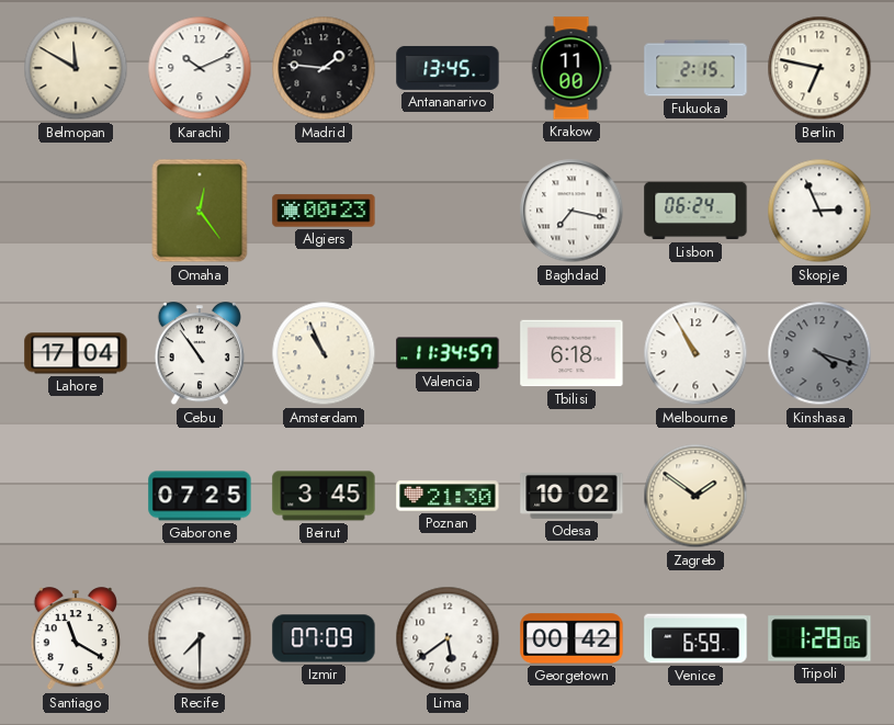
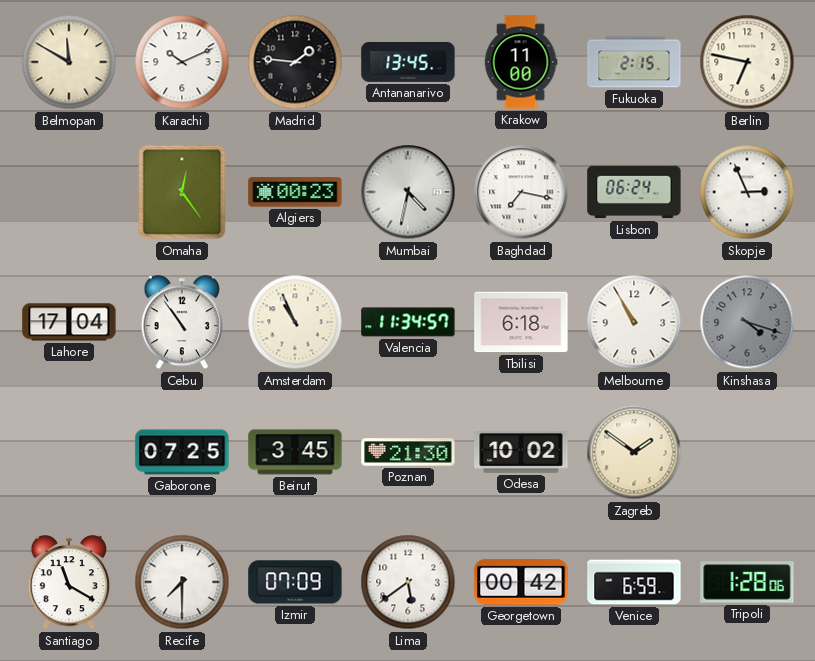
Mumbai: none -> 4:32
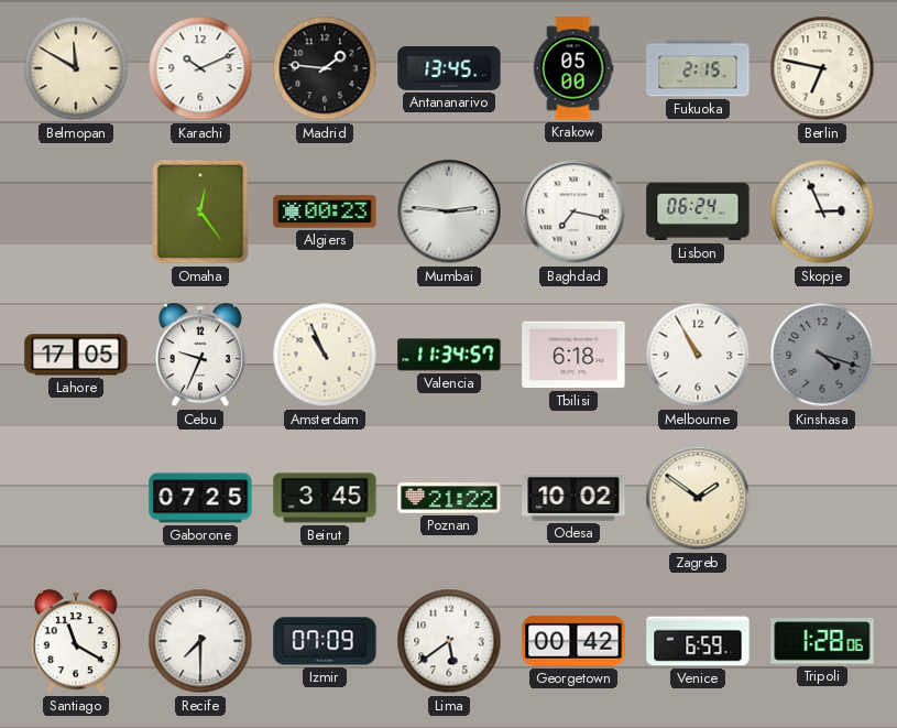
Krakow: 11:00 -> 05:00
Mumbai: 4:32 -> 2:46
Lahore: 17:04 -> 17:05
Cebu: 10:54 -> 9:34
Poznan: 21:30 -> 21:22
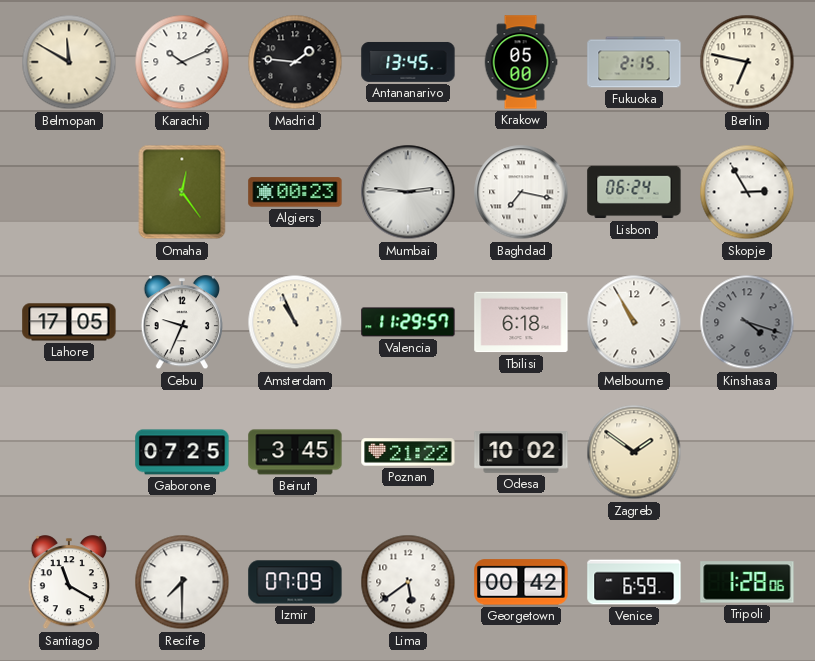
Skopje: 2:56 -> 2:55
Valencia: 11:34 -> 11:29
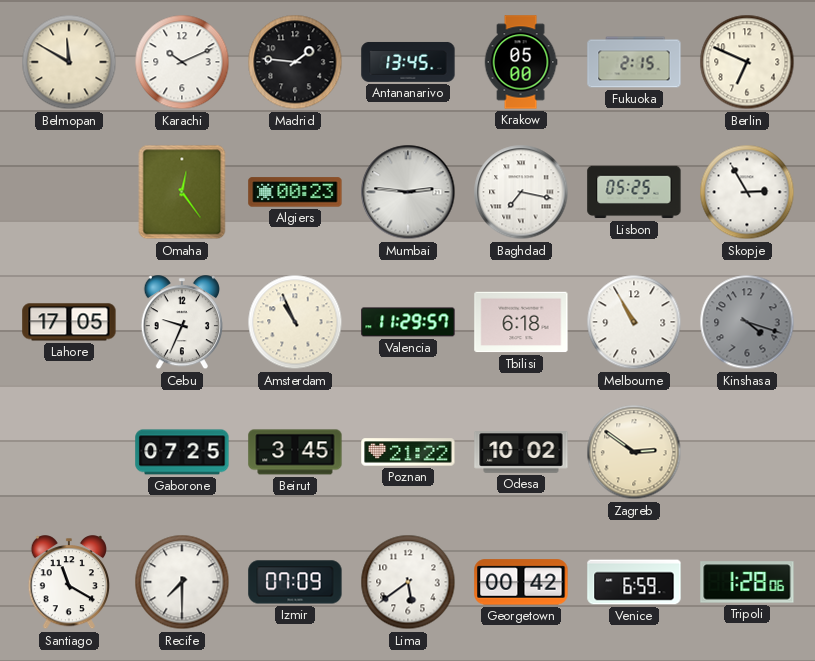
Berlin: 6:47 -> 6:49
Lisbon: 06:24 -> 05:25
Zagreb: 1:51 -> 2:51
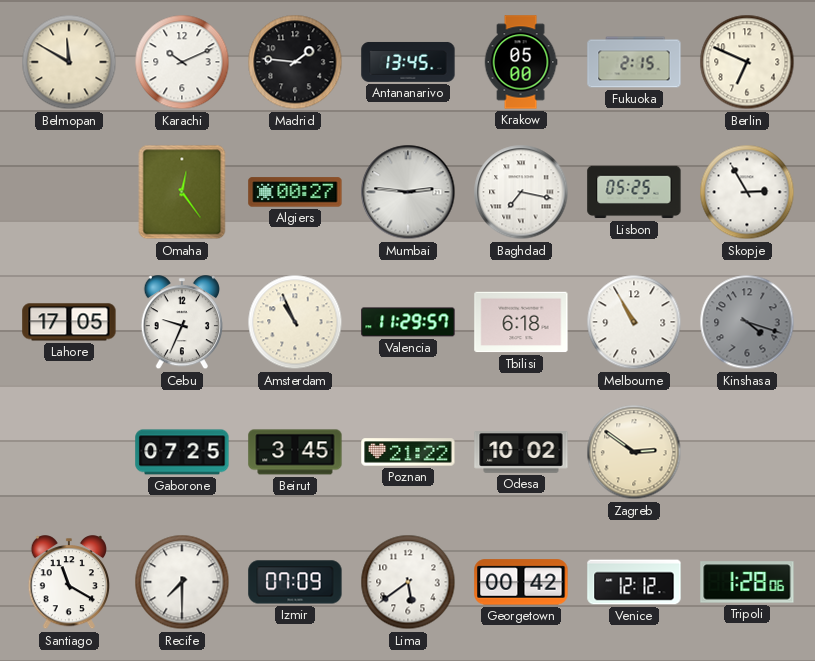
Algiers: 00:23 -> 00:27
Venice: 6:59 -> 12:12
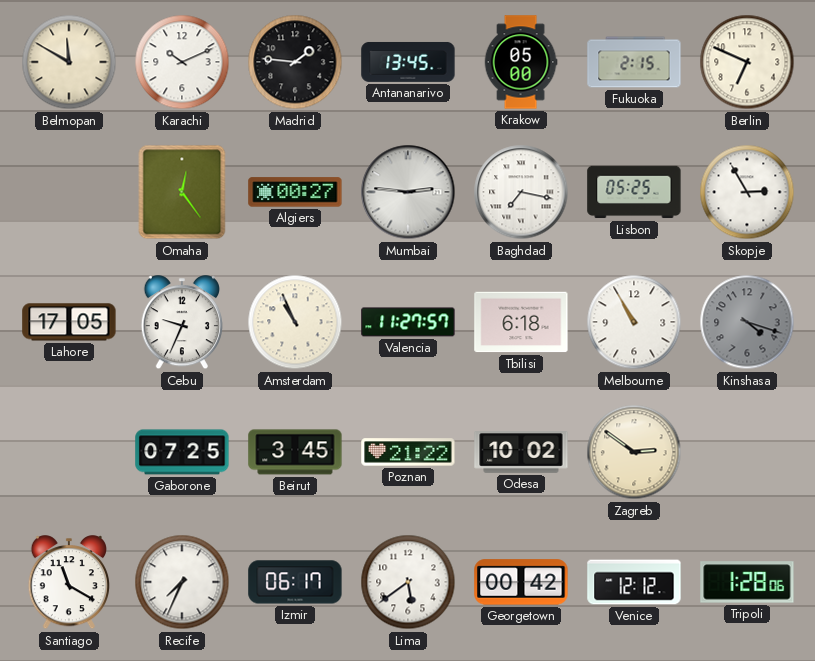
Valencia: 11:29 -> 11:27
Recife: 7:30 -> 7:34
Izmir: 07:09 -> 06:17
